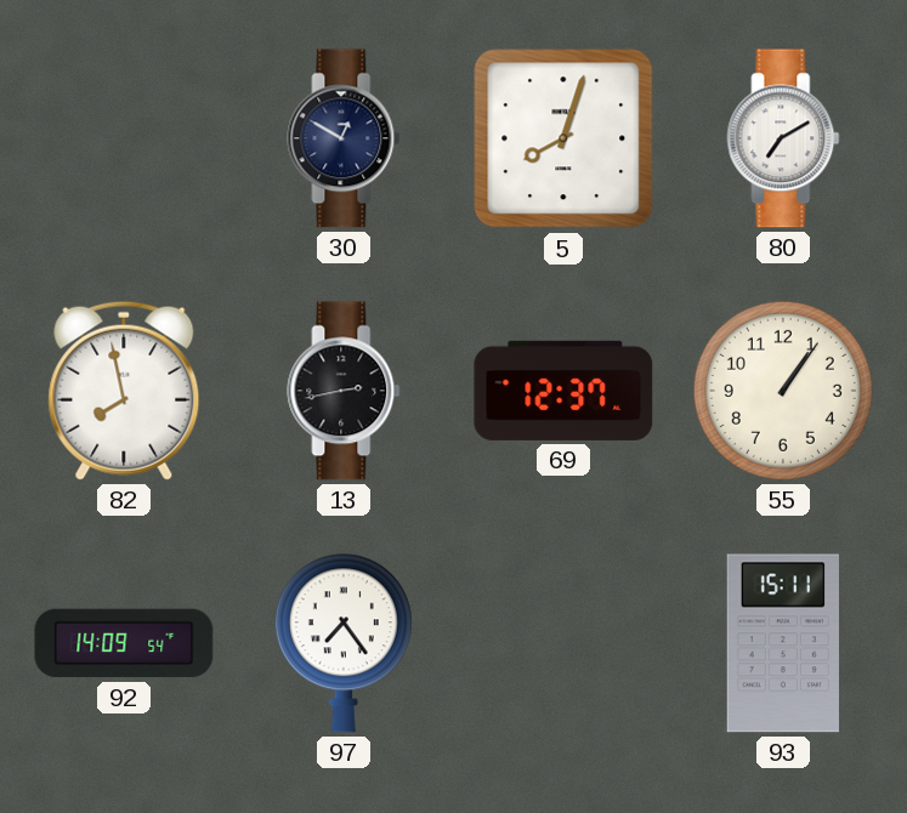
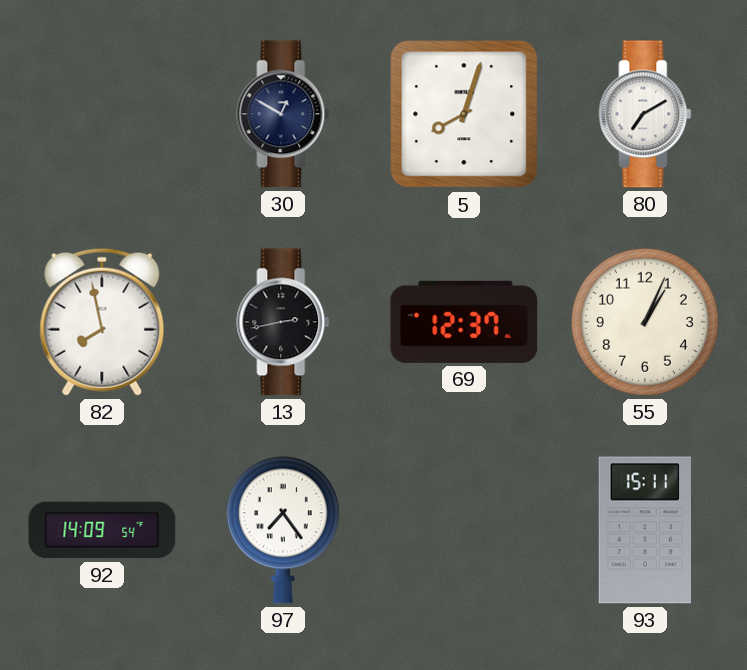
55: 1:06 -> 1:04
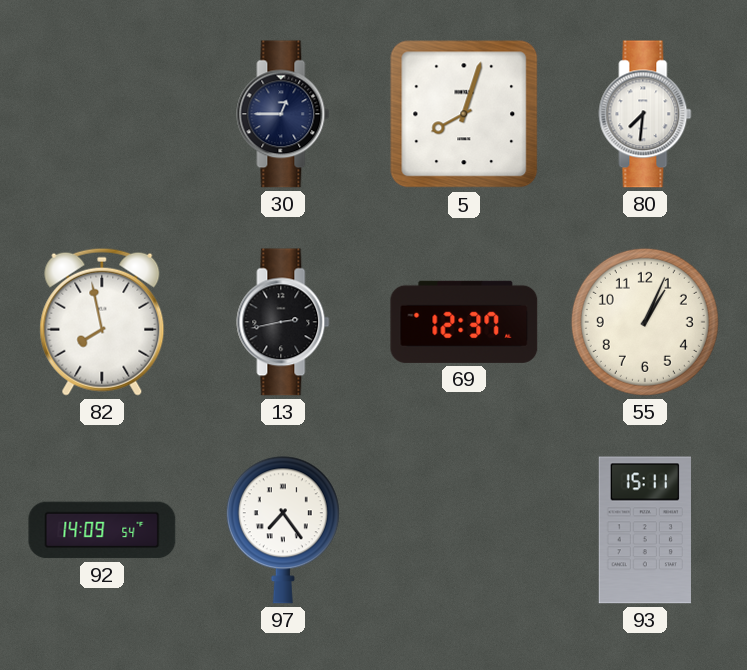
30: 12:50 -> 12:45
80: 7:10 -> 7:31
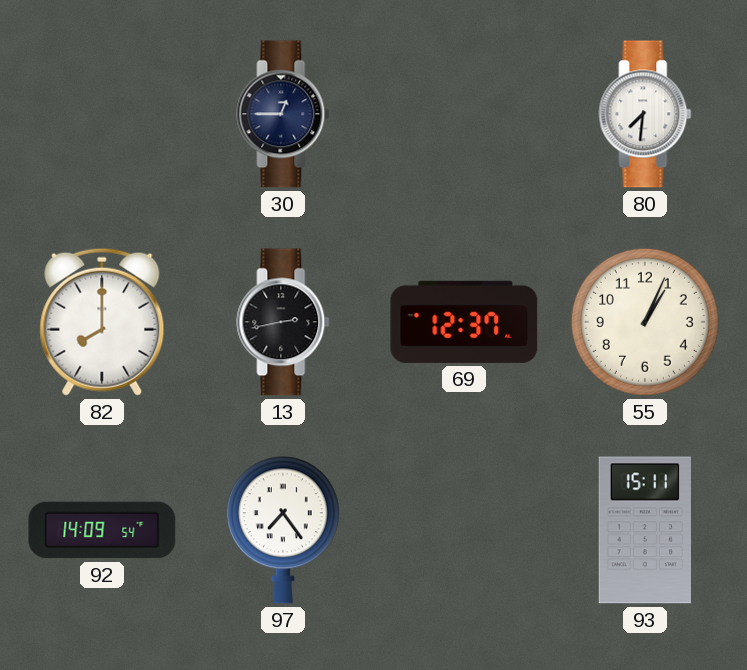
5: 8:03 -> none
82: 7:58 -> 8:00
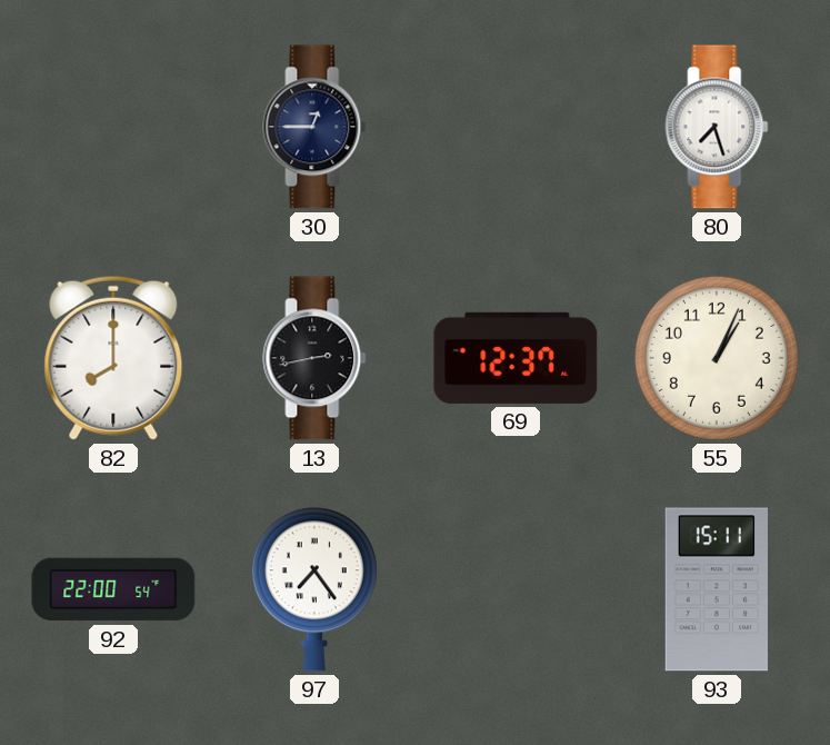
80: 7:31 -> 7:27
92: 14:09 -> 22:00
